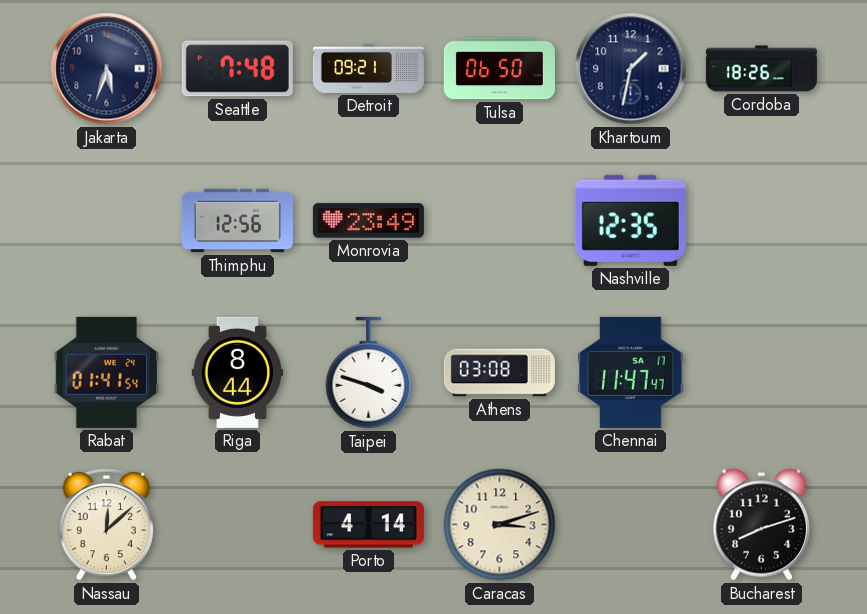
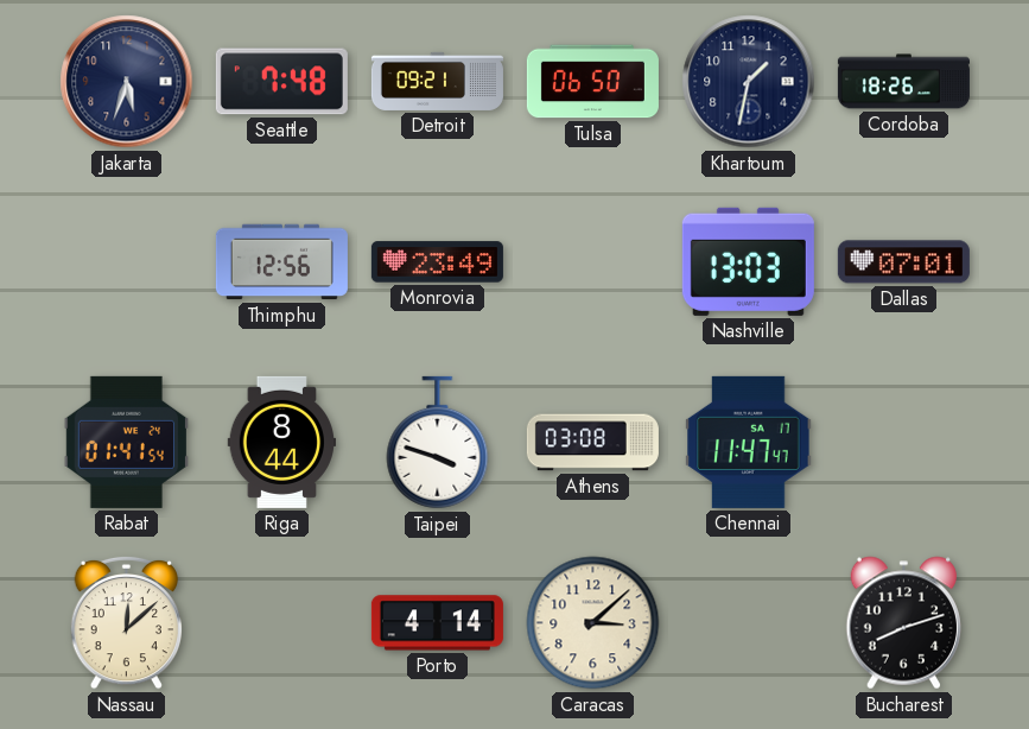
Nashville: 12:35 -> 13:03
Dallas: none -> 07:01
Caracas: 3:12 -> 3:08
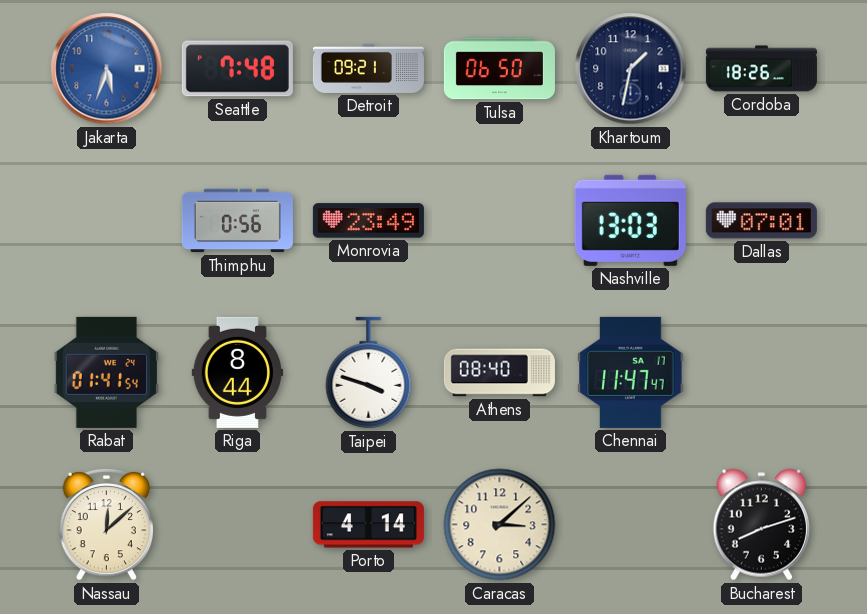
Jakarta dial: navy -> blue
Thimphu: 12:56 -> 0:56
Athens: 03:08 -> 08:40
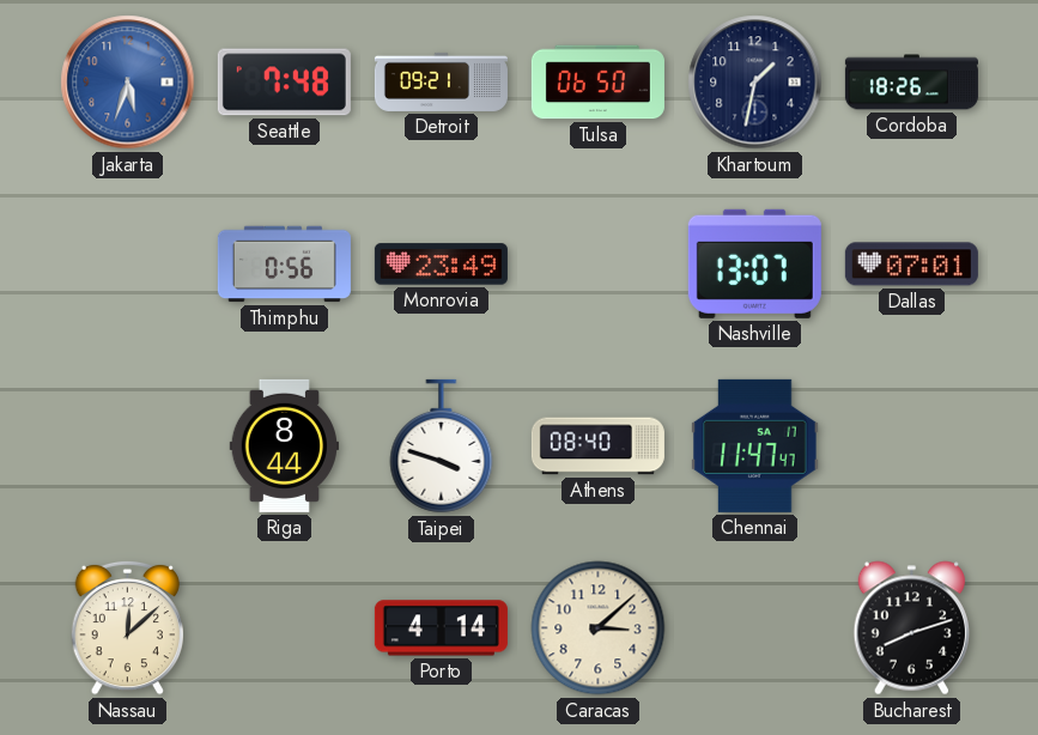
Nashville: 13:03 -> 13:07
Rabat: 01:41 -> none
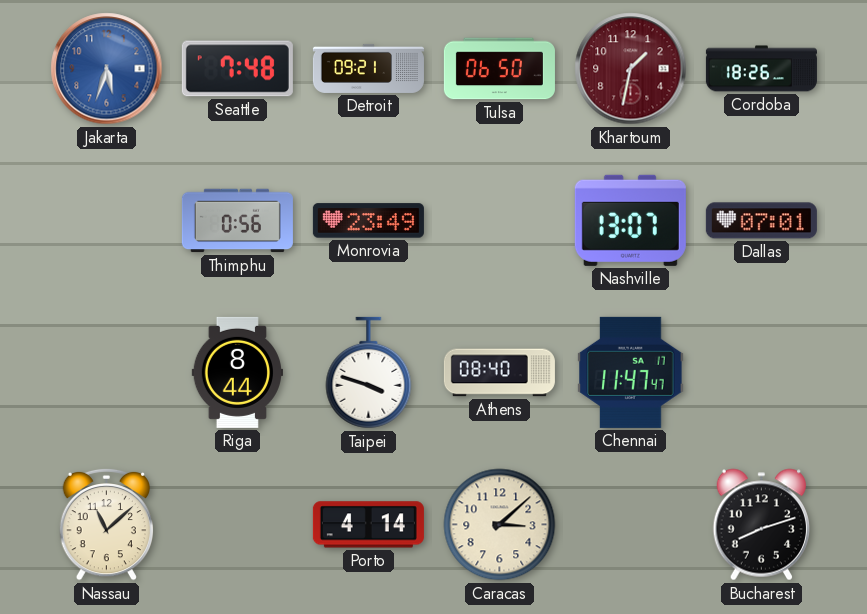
Khartoum dial: navy -> burgundy
Nassau: 12:08 -> 11:08
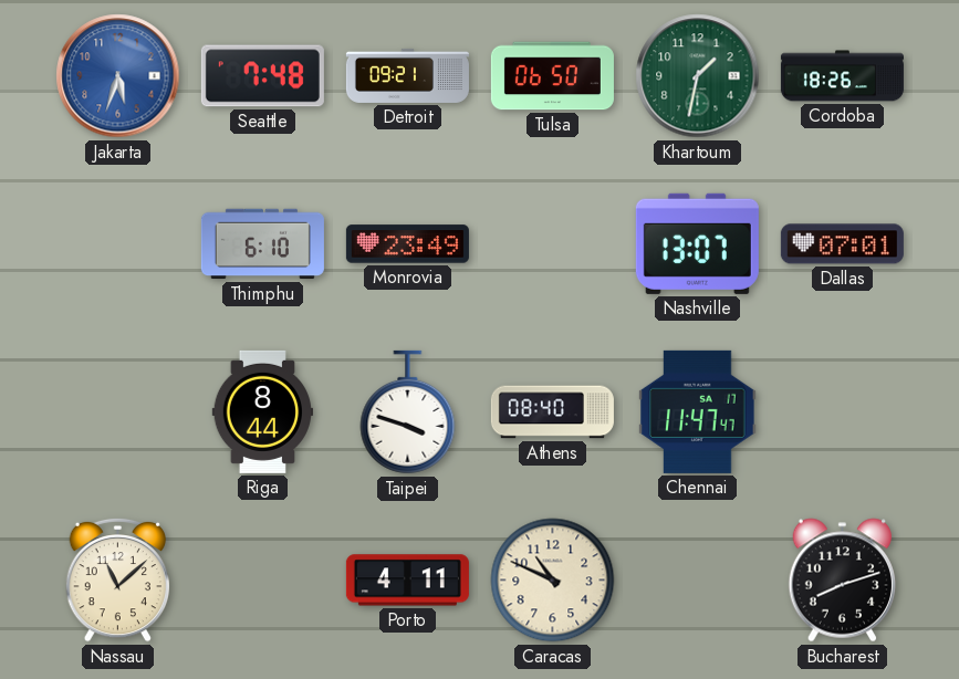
Khartoum dial: burgundy -> green
Thimphu: 0:56 -> 6:10
Porto: 4:14 -> 4:11
Caracas: 3:08 -> 10:49
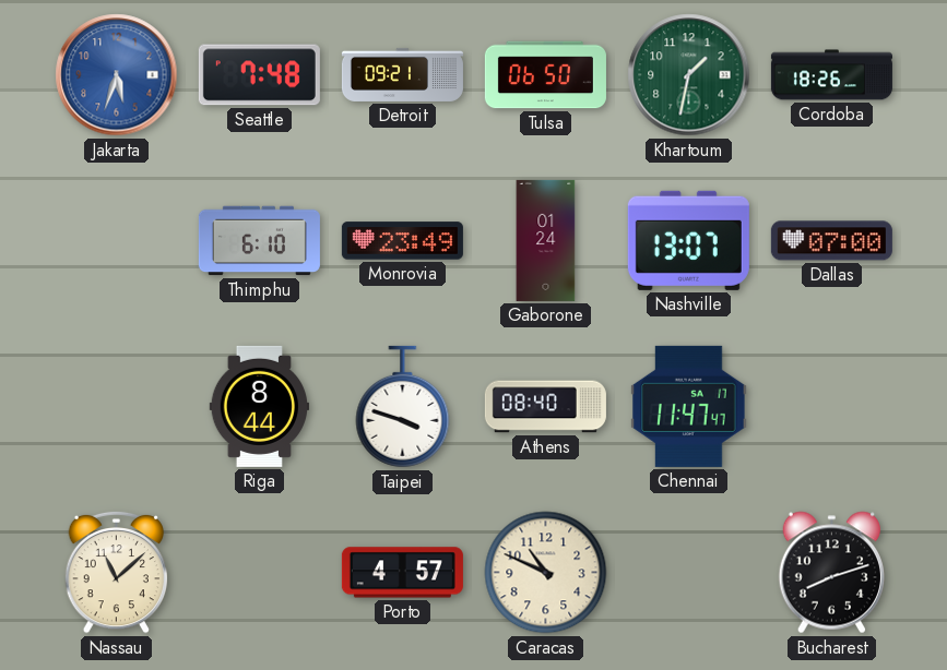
Gaborone: none -> 01:24
Dallas: 07:01 -> 07:00
Porto: 4:11 -> 4:57
